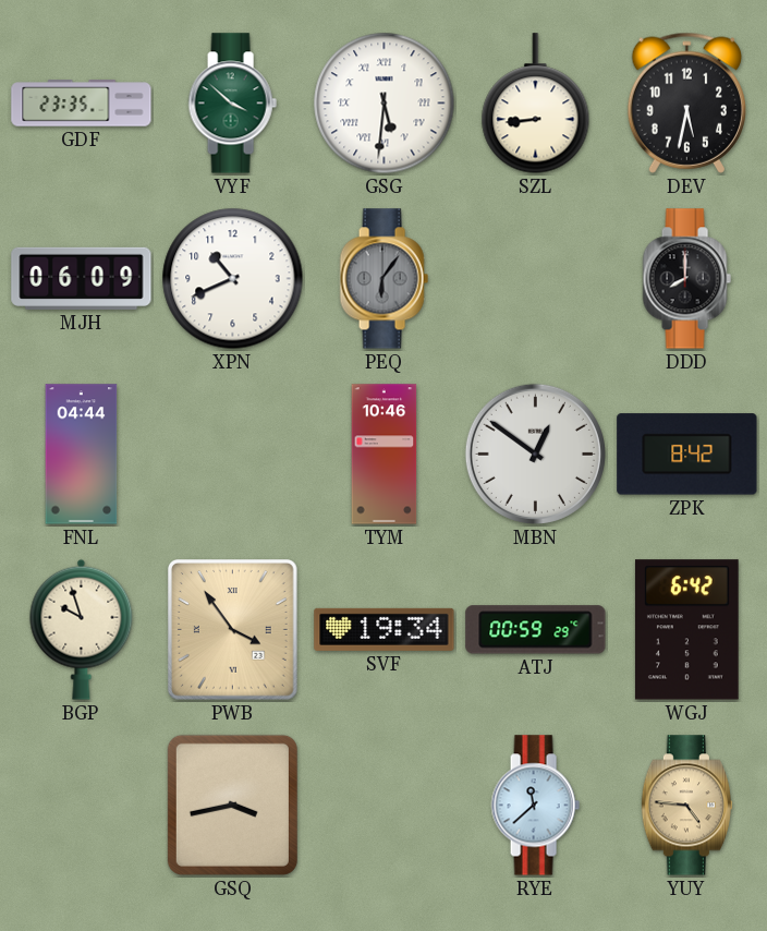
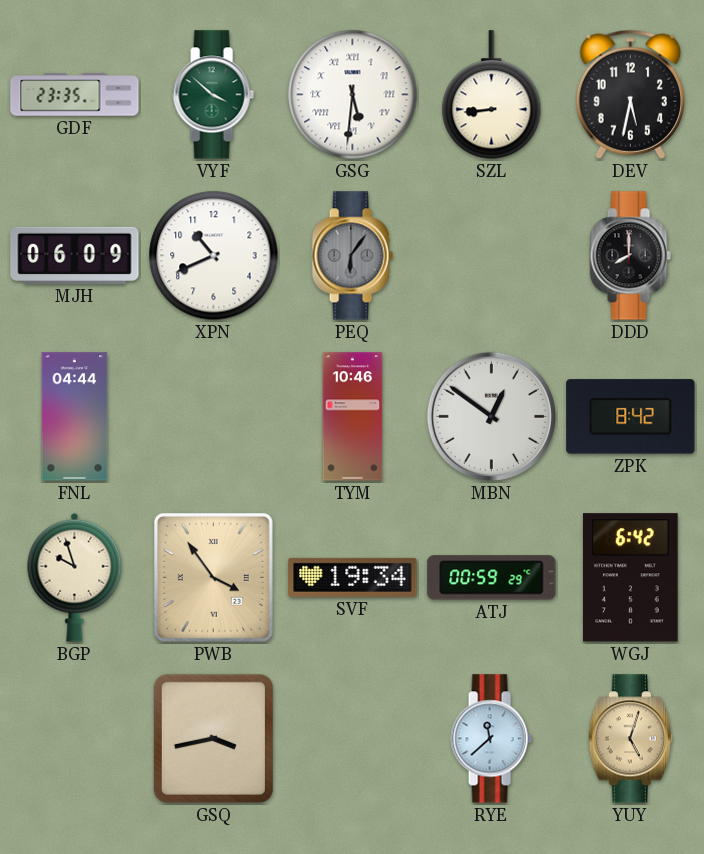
YUY: 4:46 -> 5:03
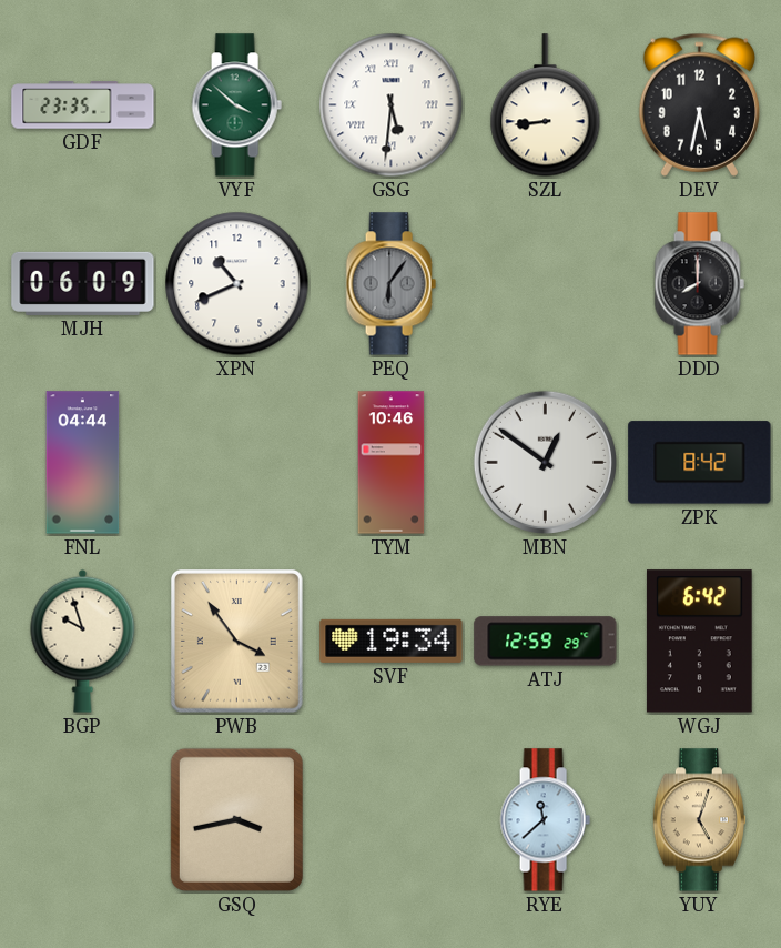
ATJ: 00:59 -> 12:59
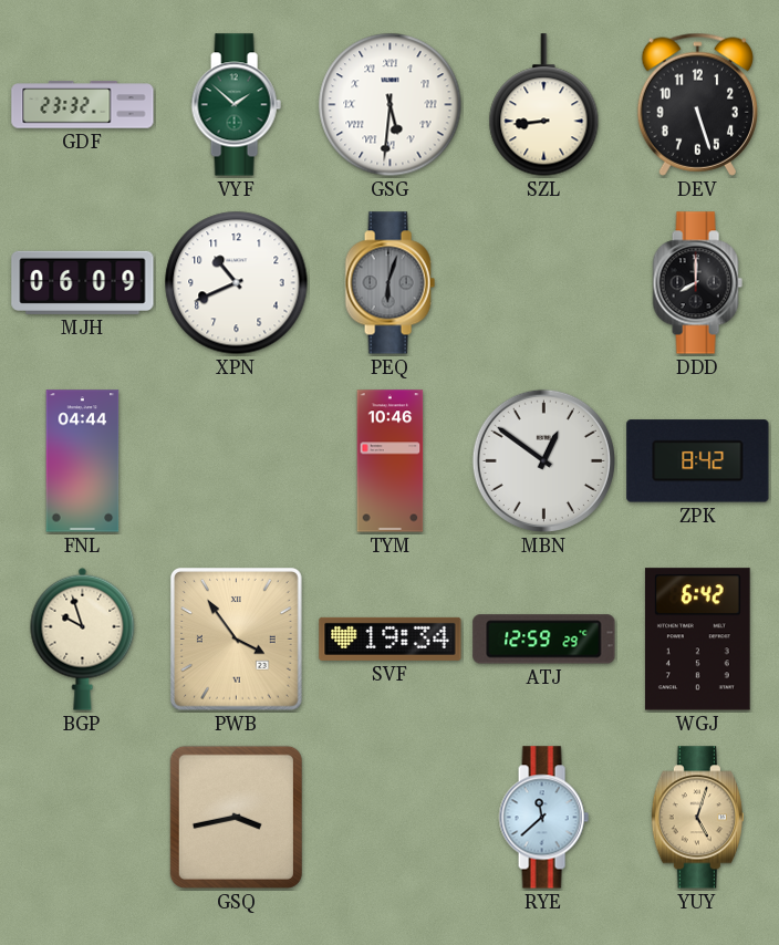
GDF: 23:35 -> 23:32
VYF: 3:52 -> 1:52
DEV: 5:32 -> 5:27
PEQ: 6:06 -> 6:03
